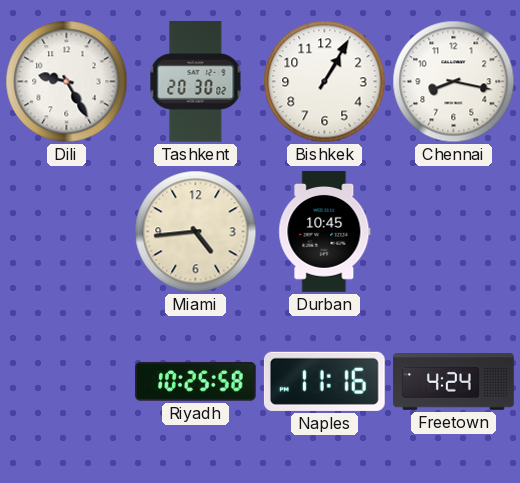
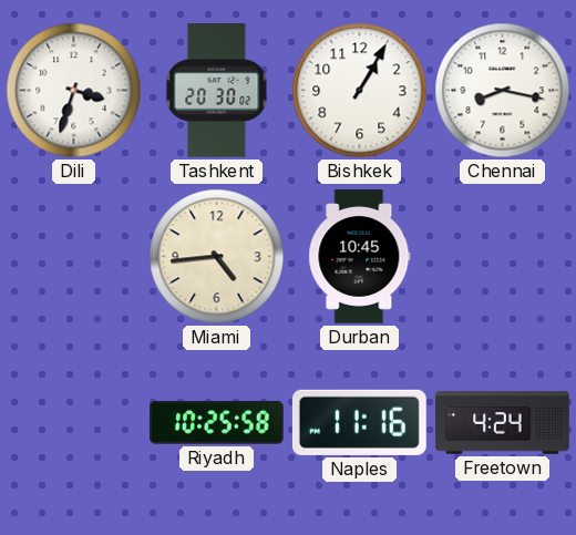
Dili: 9:25 -> 3:33
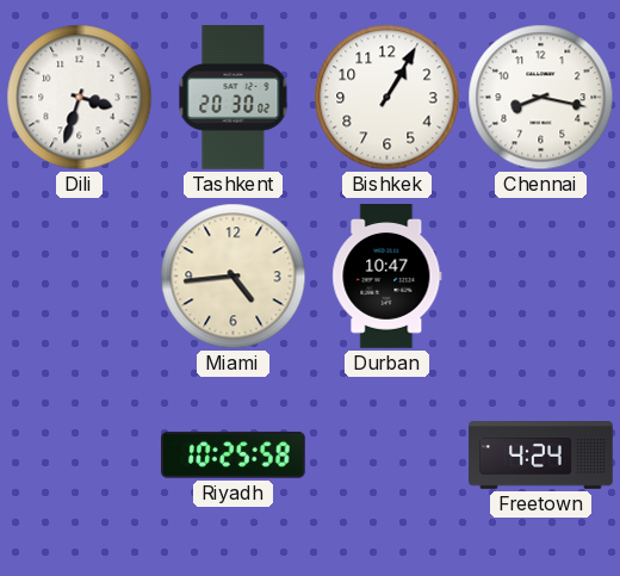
Durban: 10:45 -> 10:47
Naples: 11:16 -> none
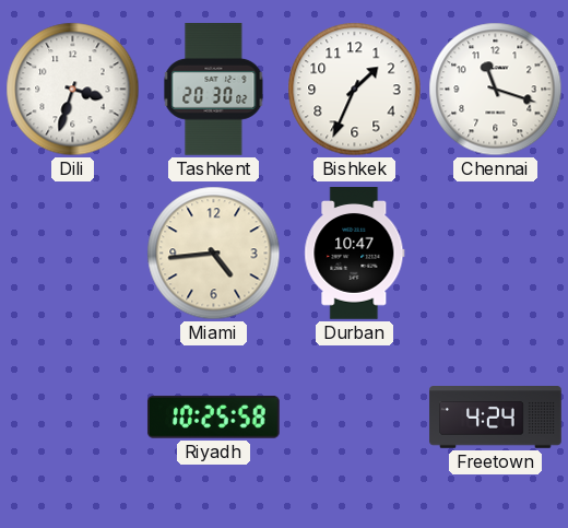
Bishkek: 1:05 -> 1:34
Chennai: 8:17 -> 11:18
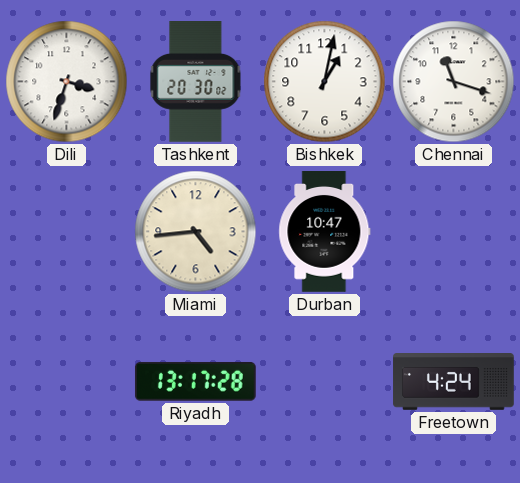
Bishkek: 1:34 -> 1:02
Riyadh: 10:25 -> 13:17
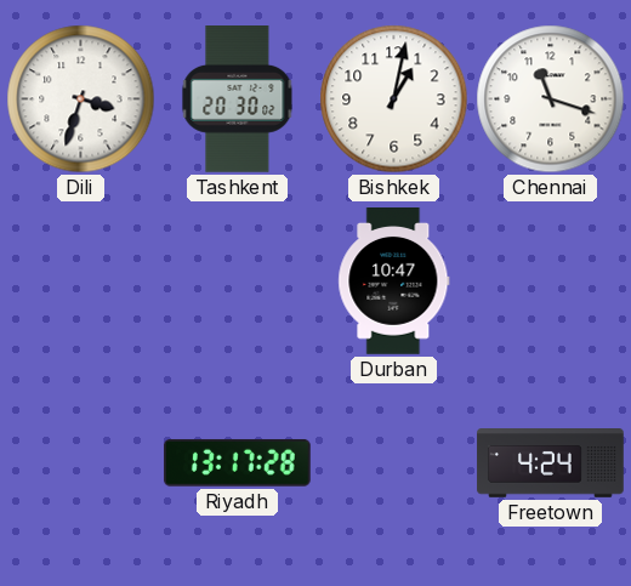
Miami: 4:44 -> none
